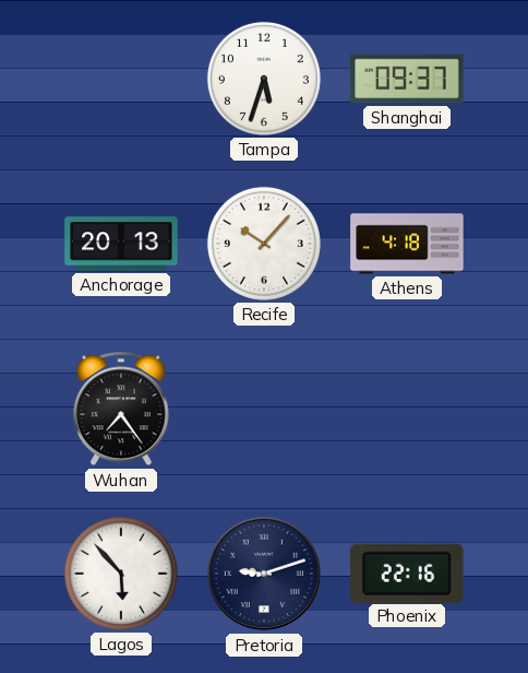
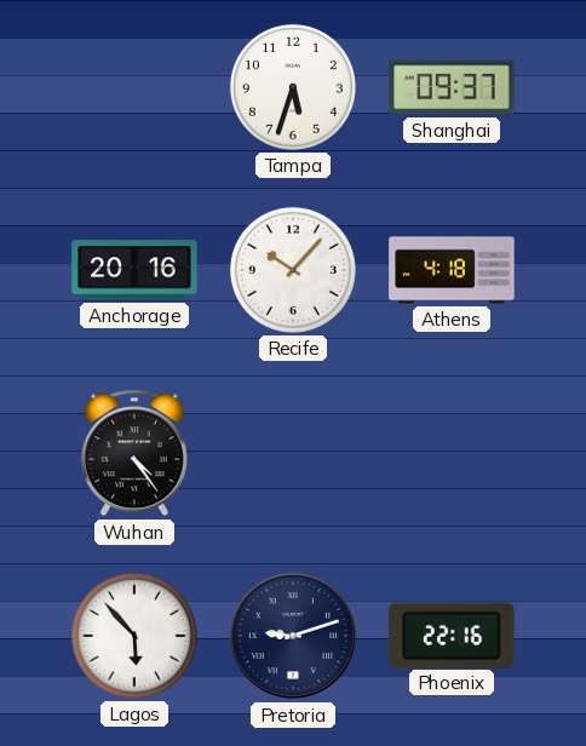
Anchorage: 20:13 -> 20:16
Wuhan: 7:24 -> 4:24
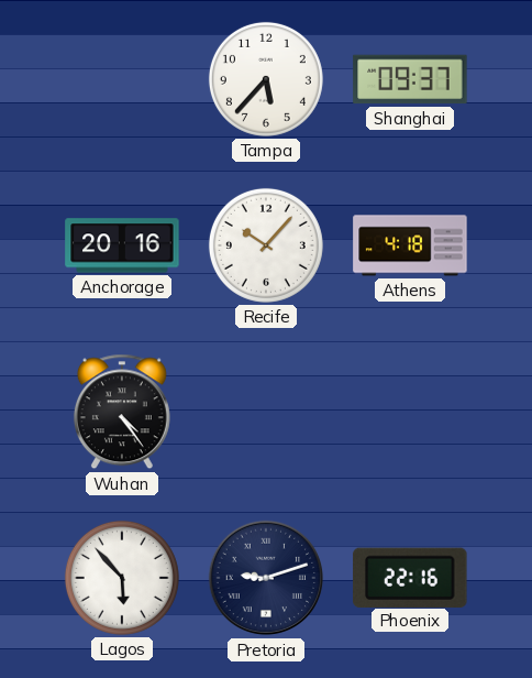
Tampa: 5:33 -> 5:37
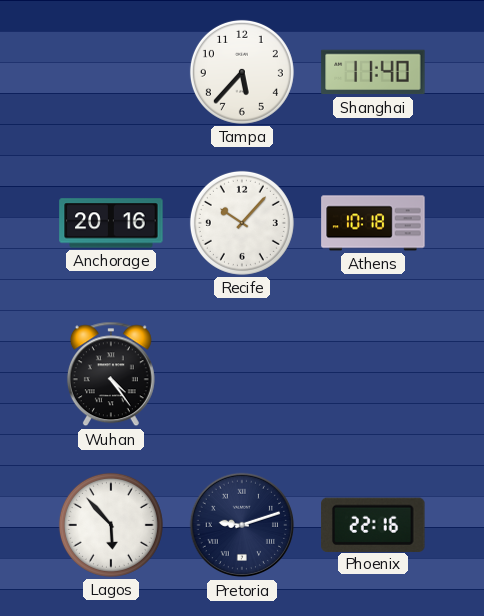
Shanghai: 09:37 -> 11:40
Athens: 4:18 -> 10:18
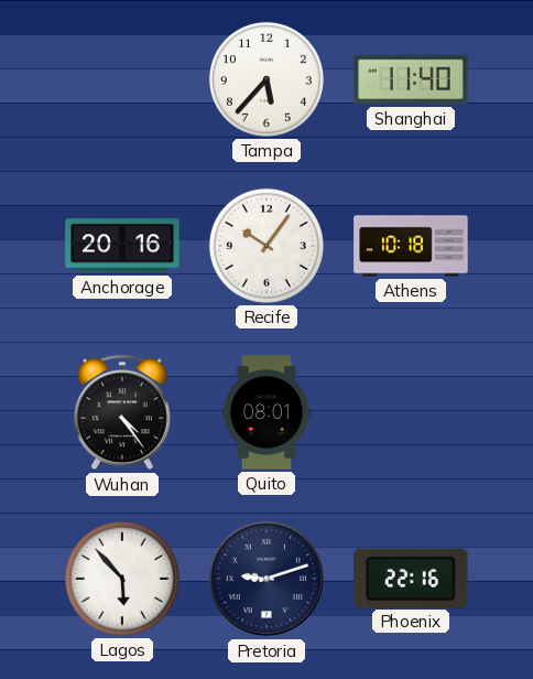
Recife: 10:07 -> 10:06
Quito: none -> 08:01
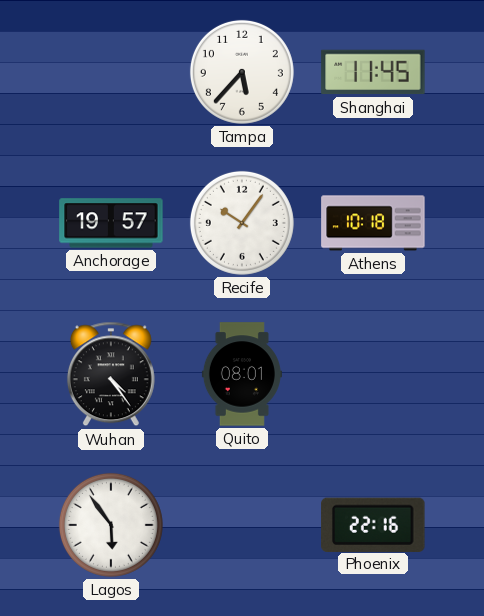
Shanghai: 11:40 -> 11:45
Anchorage: 20:16 -> 19:57
Lagos: 5:53 -> 5:54
Pretoria: 9:12 -> none
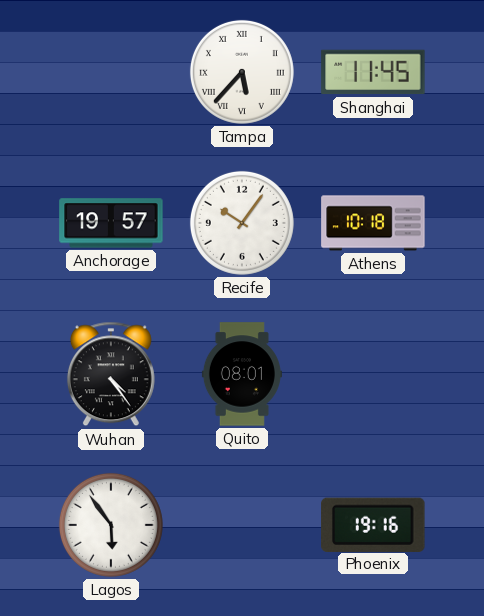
Tampa numerals: Arabic -> Roman
Phoenix: 22:16 -> 19:16
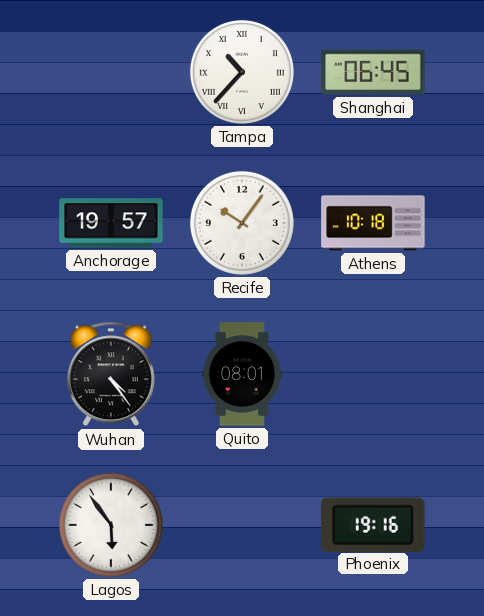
Tampa: 5:37 -> 10:37
Shanghai: 11:45 -> 06:45
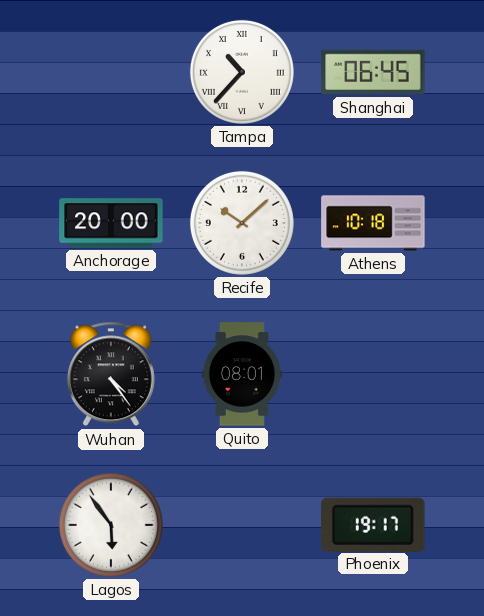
Anchorage: 19:57 -> 20:00
Recife: 10:06 -> 10:08
Phoenix: 19:16 -> 19:17
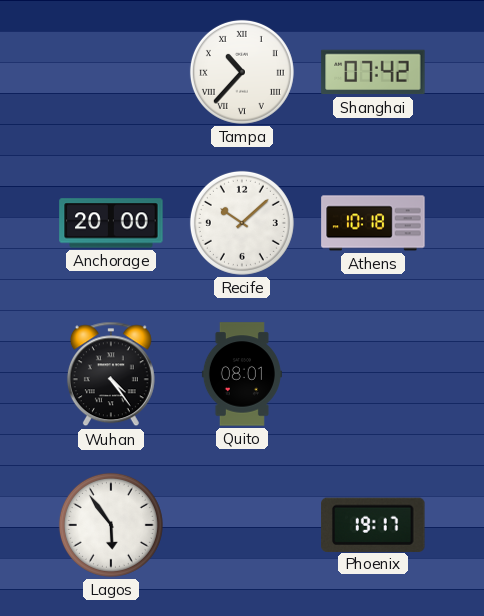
Shanghai: 06:45 -> 07:42
